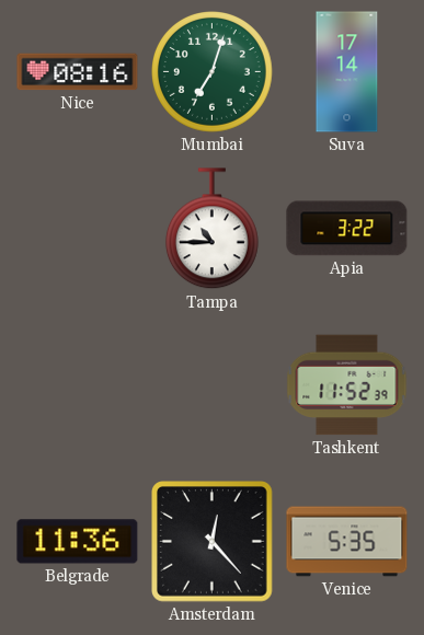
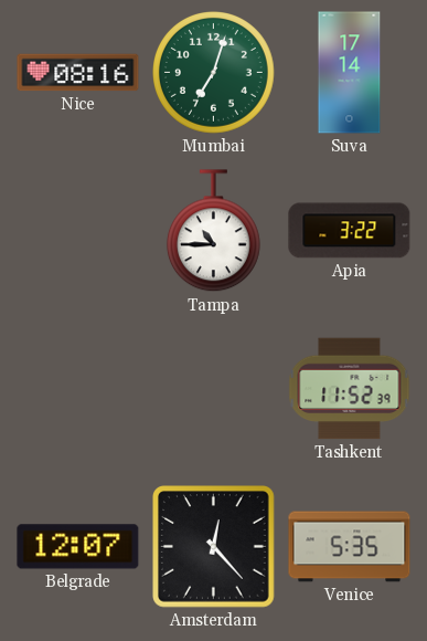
Belgrade: 11:36 -> 12:07
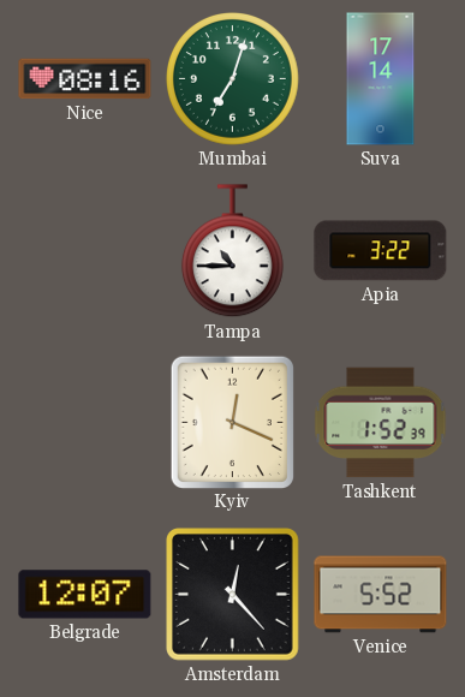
Kyiv: none -> 12:19
Tashkent: 11:52 -> 1:52
Venice: 5:35 -> 5:52
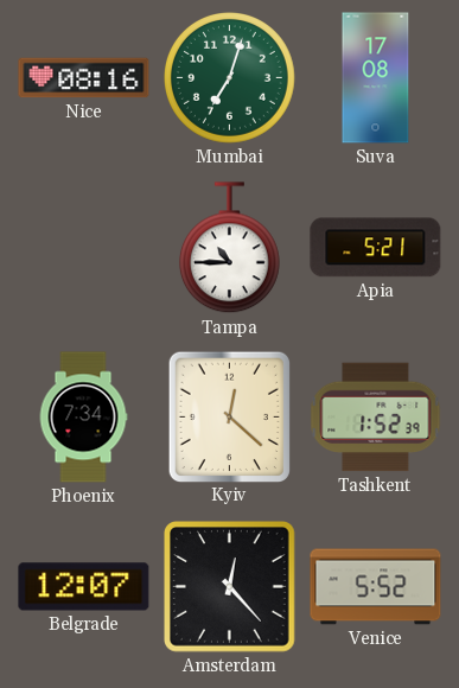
Suva: 17:14 -> 17:08
Apia: 3:22 -> 5:21
Phoenix: none -> 7:34
Kyiv: 12:19 -> 12:22
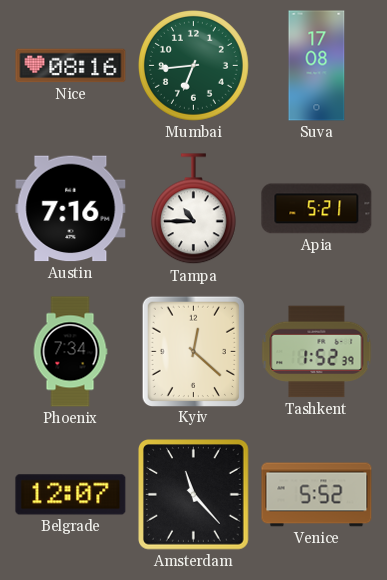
Mumbai: 7:03 -> 6:44
Austin: none -> 7:16
Amsterdam: 12:23 -> 11:23
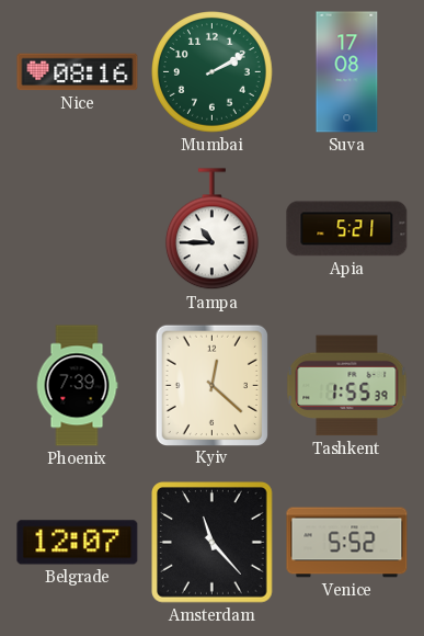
Mumbai: 6:44 -> 2:10
Austin: 7:16 -> none
Phoenix: 7:34 -> 7:39
Tashkent: 1:52 -> 1:55
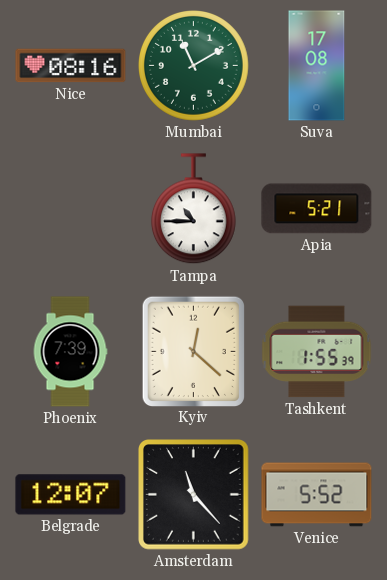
Mumbai: 2:10 -> 11:10
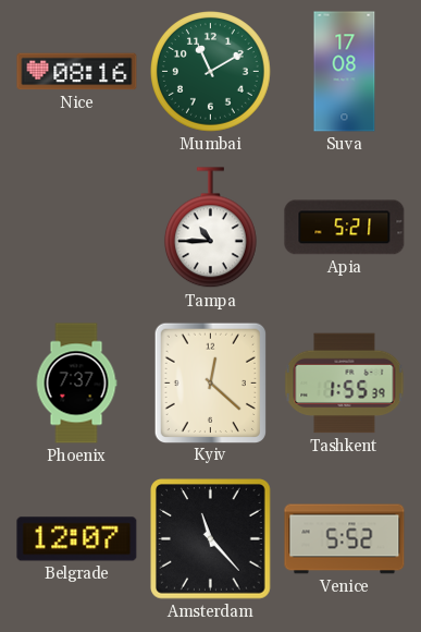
Phoenix: 7:39 -> 7:37
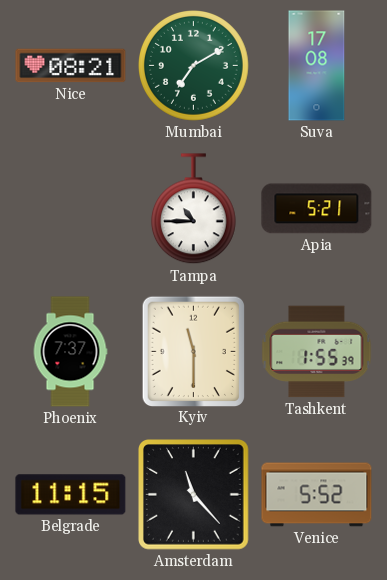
Nice: 08:16 -> 08:21
Mumbai: 11:10 -> 7:10
Kyiv: 12:22 -> 11:30
Belgrade: 12:07 -> 11:15
